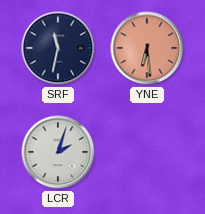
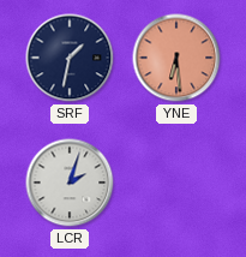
SRF: 11:32 -> 1:32
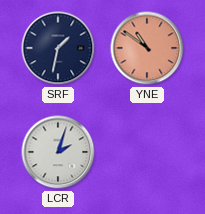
YNE: 6:29 -> 10:51
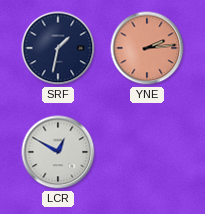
YNE: 10:51 -> 2:14
LCR: 2:03 -> 12:50
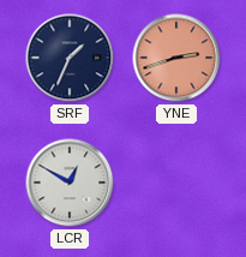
SRF: 1:32 -> 1:34
YNE: 2:14 -> 2:42
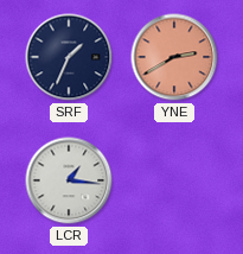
YNE: 2:42 -> 2:40
LCR: 12:50 -> 1:16
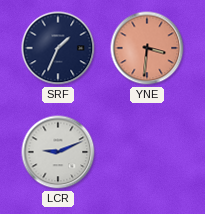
YNE: 2:40 -> 3:31
LCR: 1:16 -> 9:11
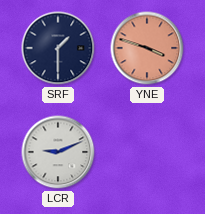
SRF: 1:34 -> 1:30
YNE: 3:31 -> 3:48
